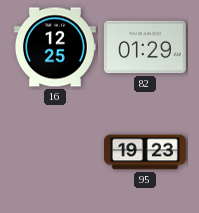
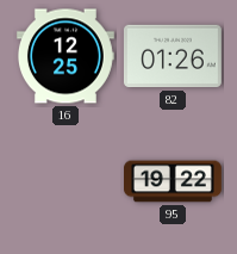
82: 01:29 -> 01:26
95: 19:23 -> 19:22
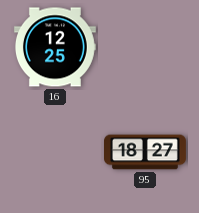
82: 01:26 -> none
95: 19:22 -> 18:27
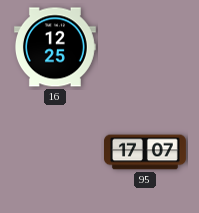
95: 18:27 -> 17:07
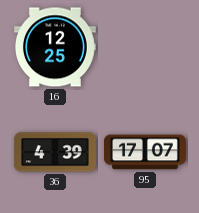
36: none -> 4:39
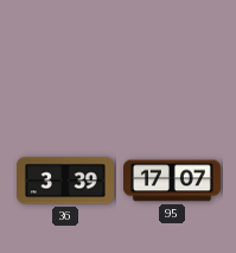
16: 12:25 -> none
36: 4:39 -> 3:39
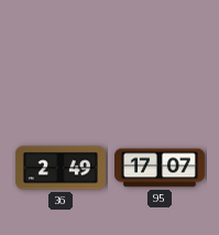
36: 3:39 -> 2:49
